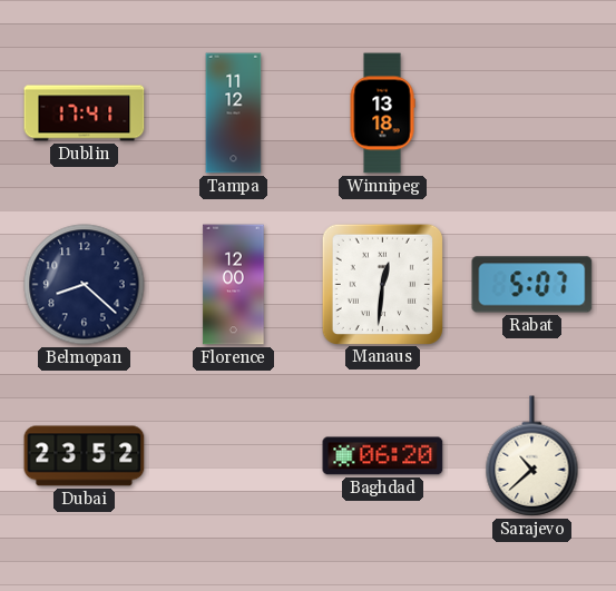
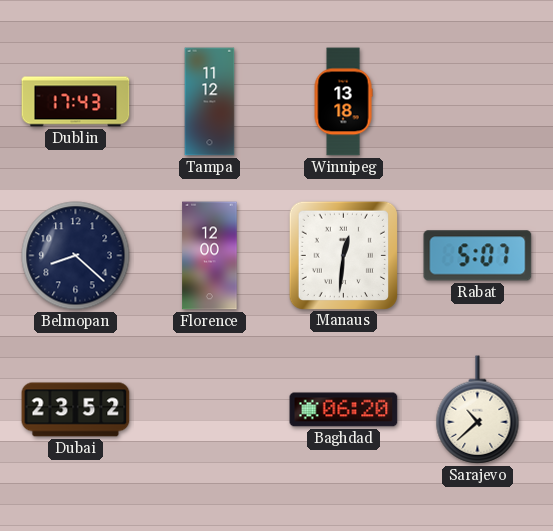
Dublin: 17:41 -> 17:43
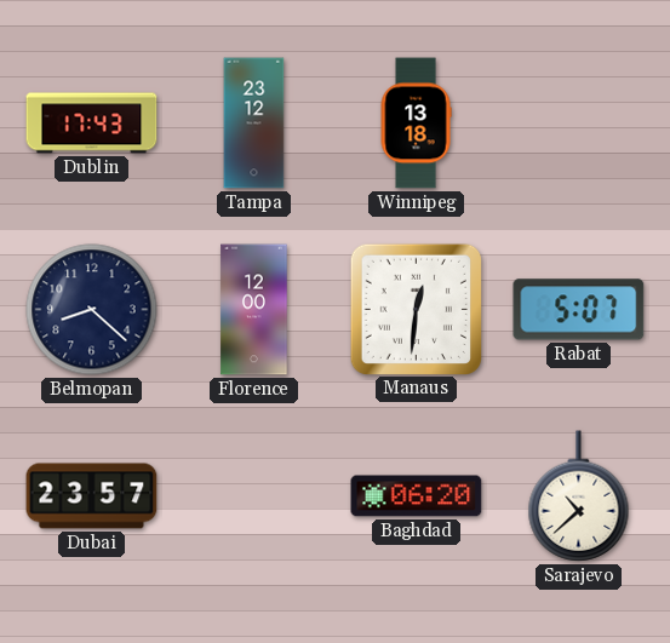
Tampa: 11:12 -> 23:12
Dubai: 23:52 -> 23:57
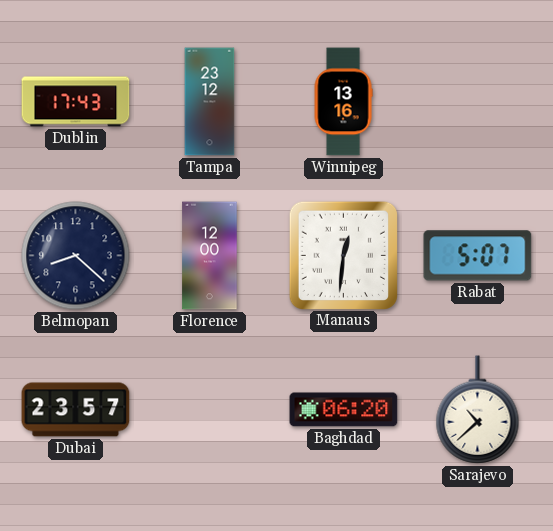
Winnipeg: 13:18 -> 13:16
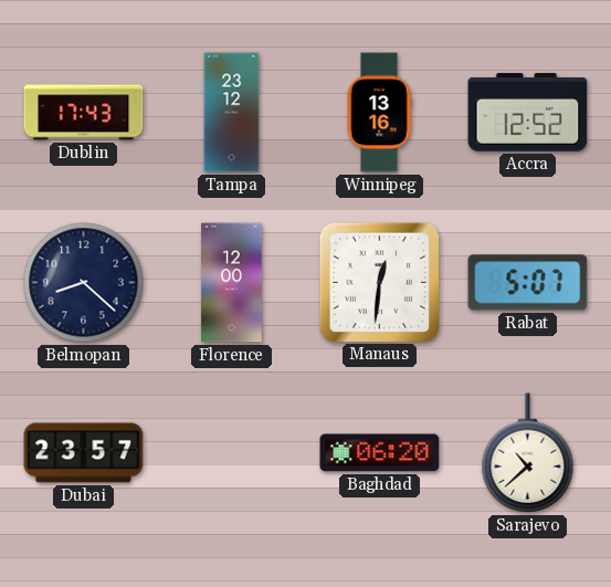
Accra: none -> 12:52
